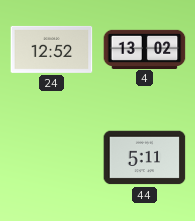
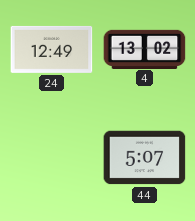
24: 12:52 -> 12:49
44: 5:11 -> 5:07
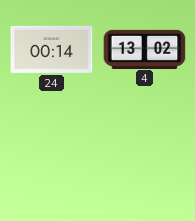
24: 12:49 -> 00:14
44: 5:07 -> none
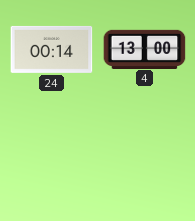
4: 13:02 -> 13:00
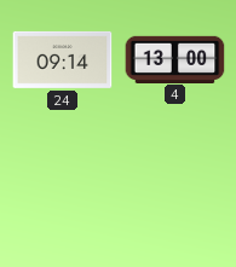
24: 00:14 -> 09:14
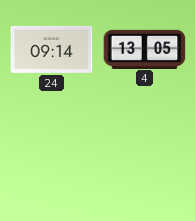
4: 13:00 -> 13:05
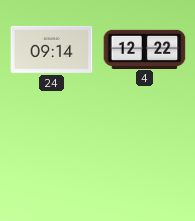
4: 13:05 -> 12:22
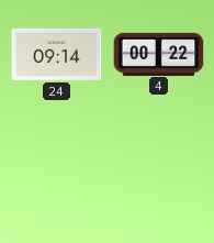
4: 12:22 -> 00:22
